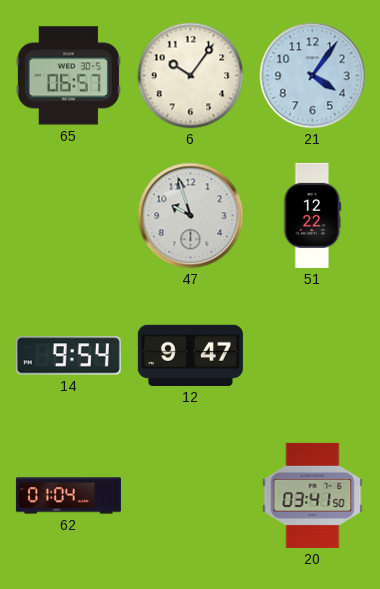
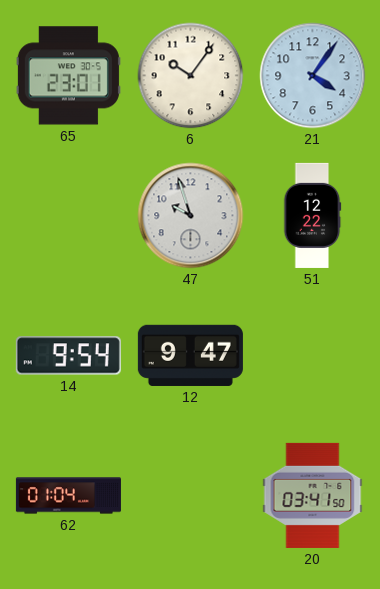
65: 06:57 -> 23:01
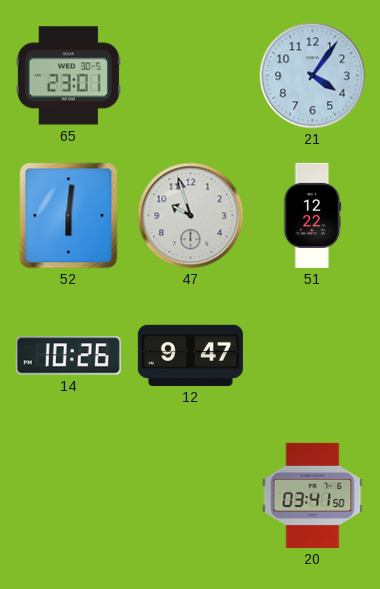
6: 10:06 -> none
52: none -> 6:01
14: 9:54 -> 10:26
62: 01:04 -> none
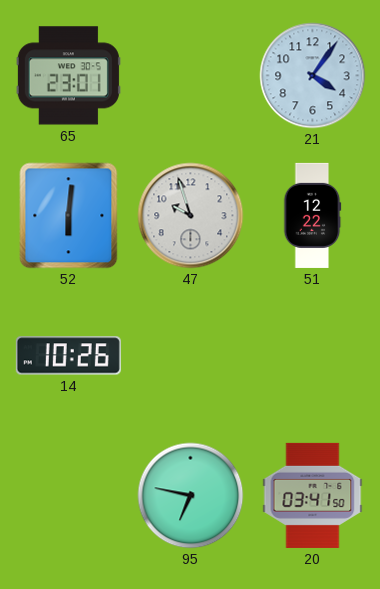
12: 9:47 -> none
95: none -> 6:47
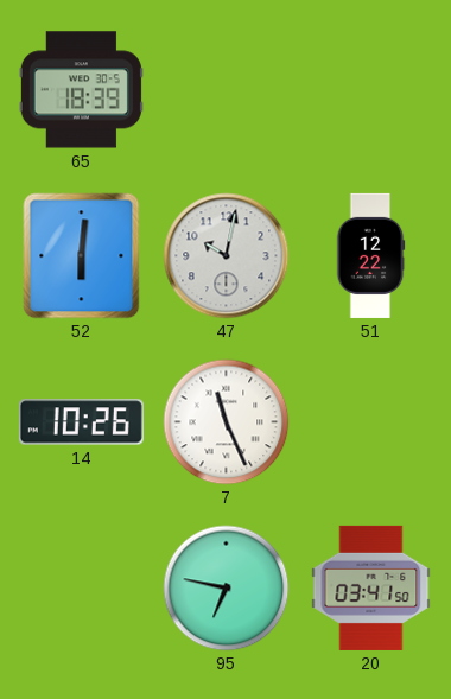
65: 23:01 -> 18:39
21: 4:06 -> none
47: 9:57 -> 10:02
7: none -> 11:26
